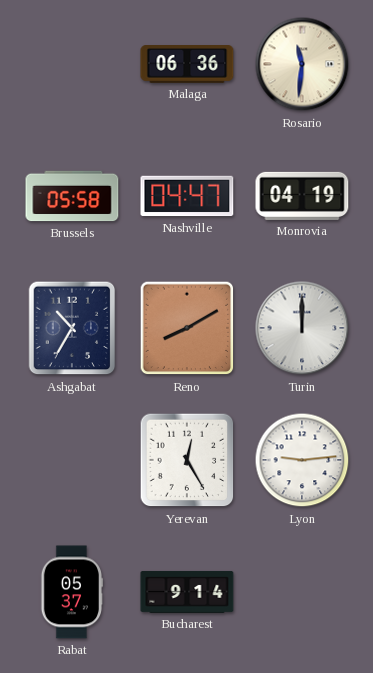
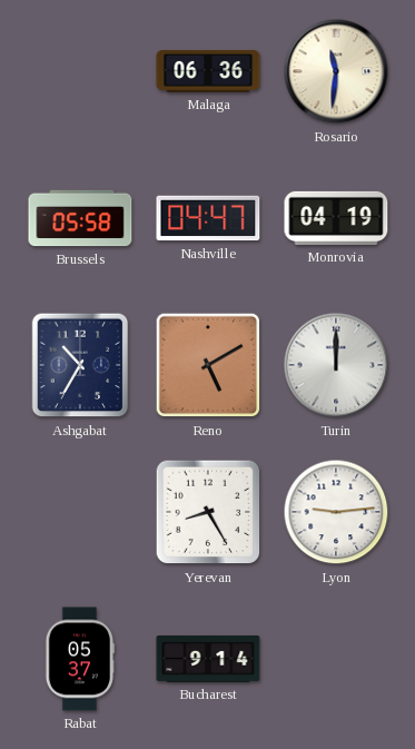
Reno: 8:10 -> 5:10
Yerevan: 12:25 -> 8:25
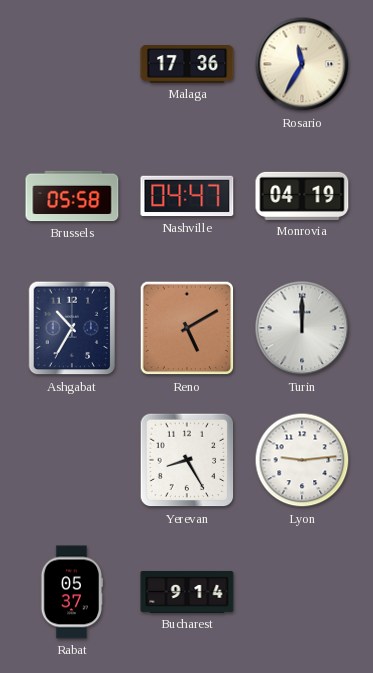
Malaga: 06:36 -> 17:36
Rosario: 11:31 -> 11:35
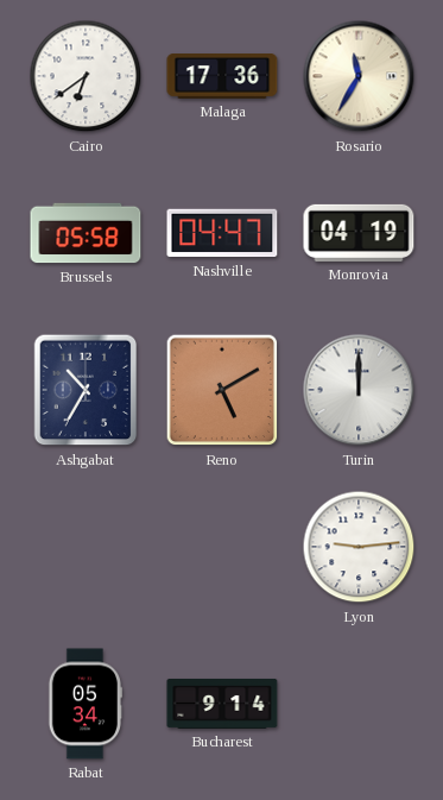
Cairo: none -> 6:39
Yerevan: 8:25 -> none
Rabat: 05:37 -> 05:34
